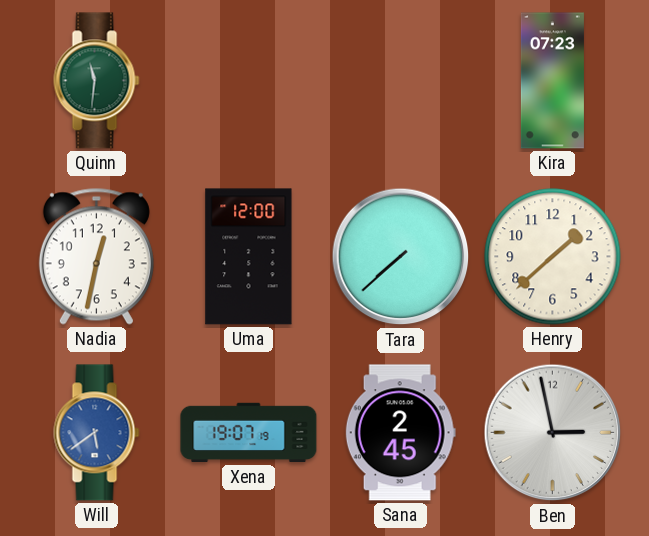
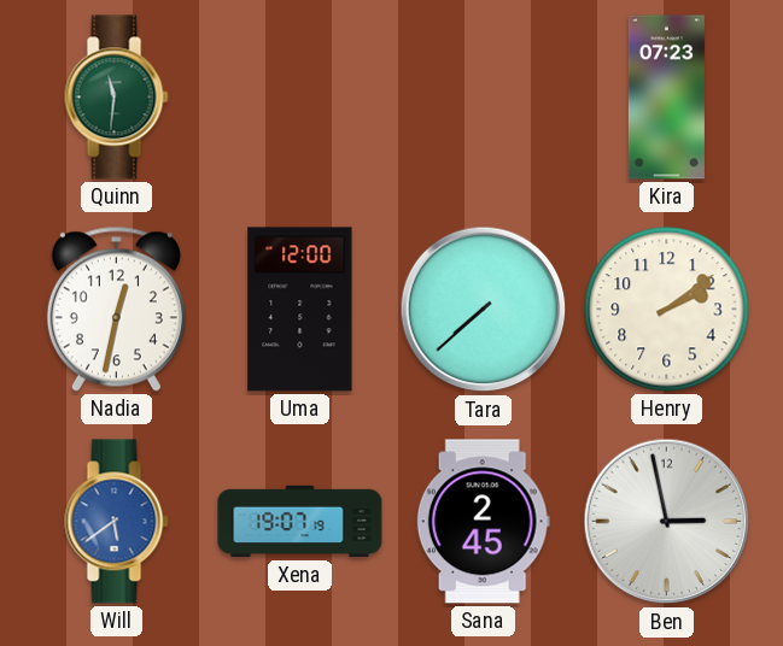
Henry: 1:38 -> 2:09
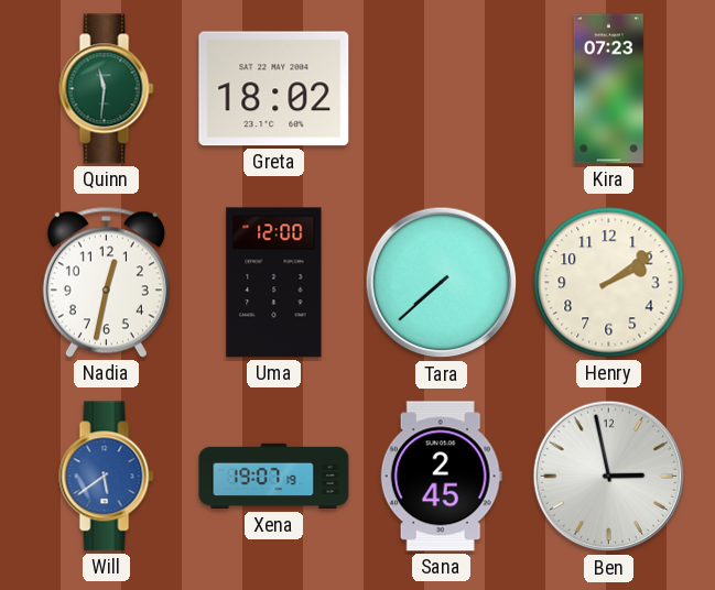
Greta: none -> 18:02
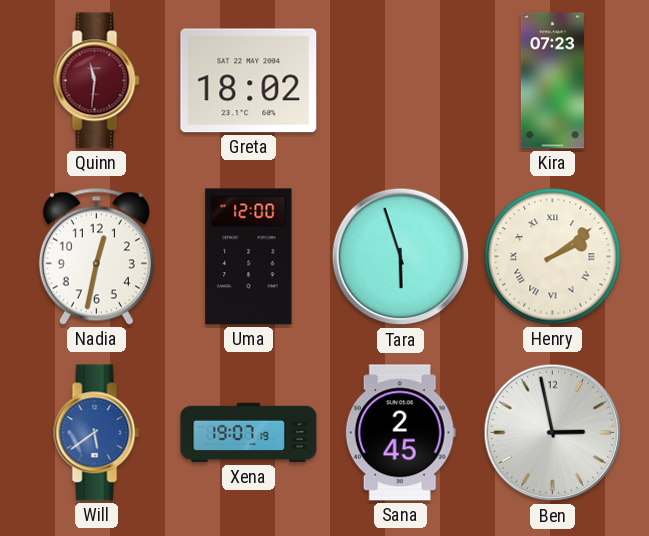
Quinn dial: green -> burgundy
Tara: 7:38 -> 5:57
Henry numerals: Arabic -> Roman
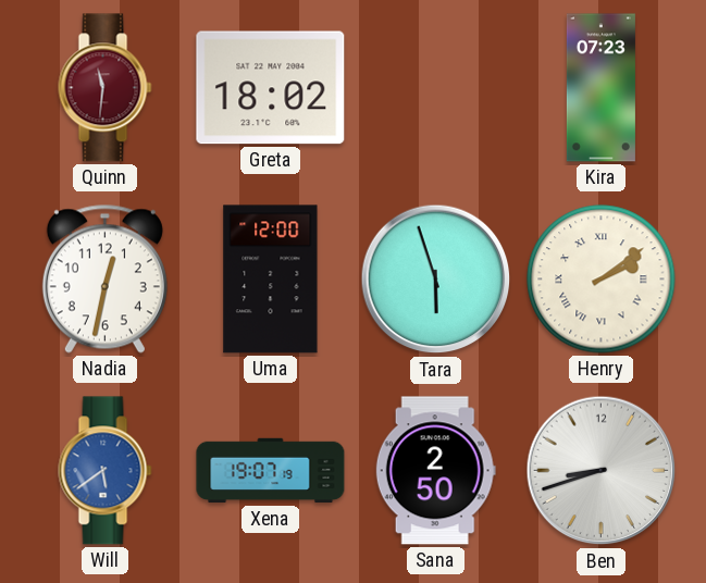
Sana: 2:45 -> 2:50
Ben: 2:58 -> 8:42
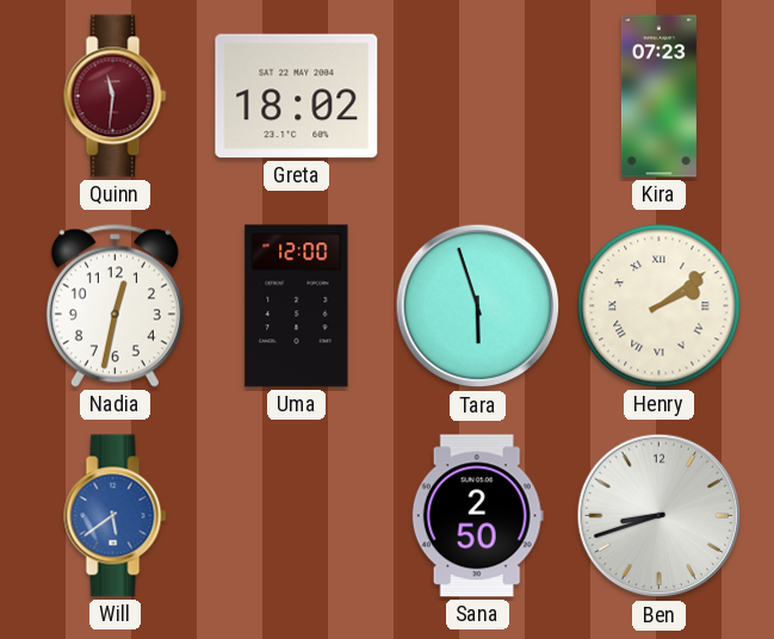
Xena: 19:07 -> none
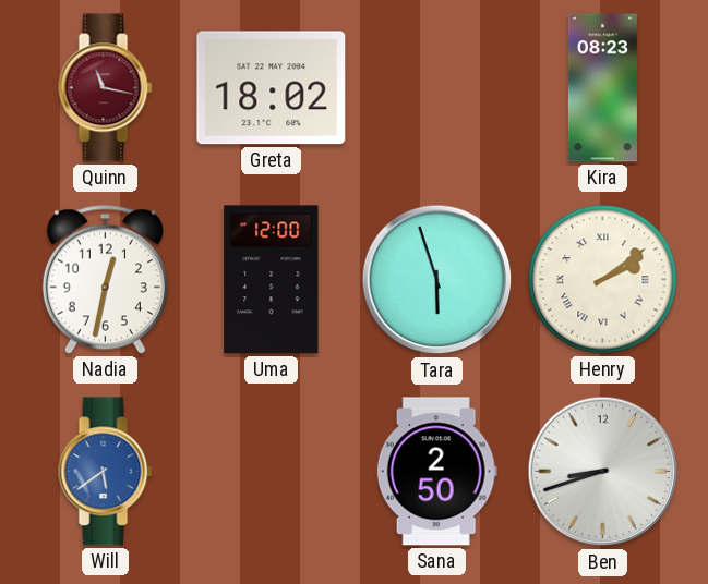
Quinn: 11:31 -> 11:17
Kira: 07:23 -> 08:23
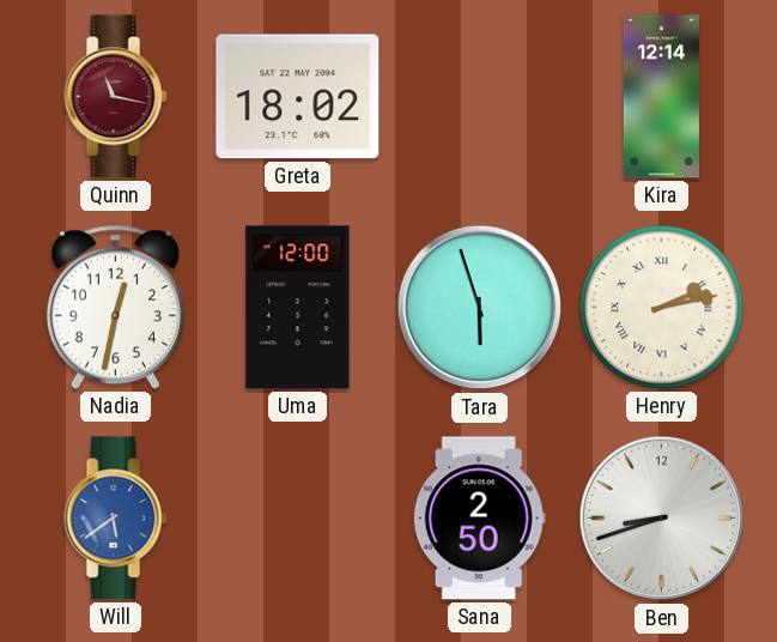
Kira: 08:23 -> 12:14
Henry: 2:09 -> 2:13
